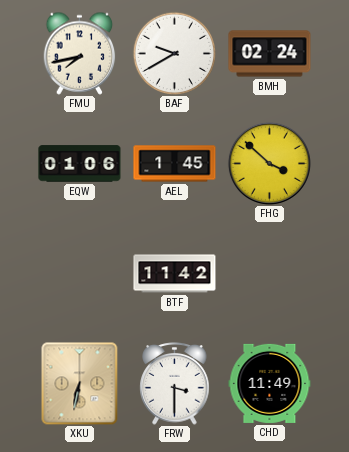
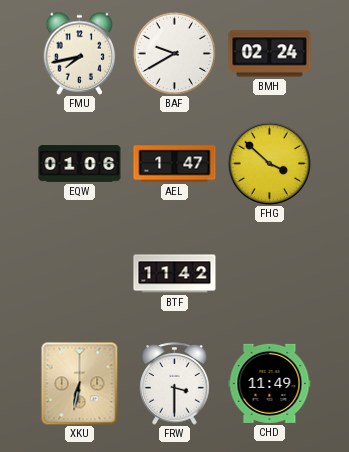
AEL: 1:45 -> 1:47
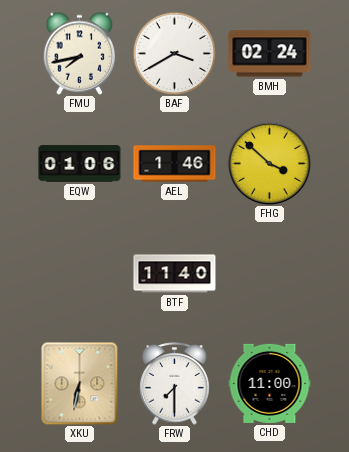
BAF: 9:40 -> 3:40
AEL: 1:47 -> 1:46
BTF: 11:42 -> 11:40
FRW: 3:30 -> 7:30
CHD: 11:49 -> 11:00
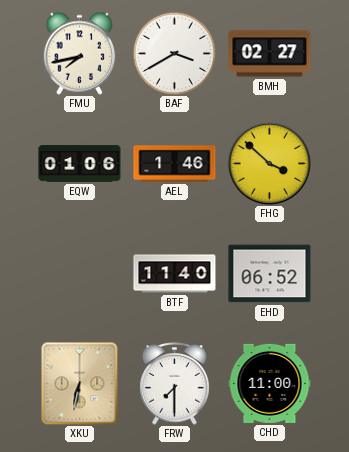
BMH: 02:24 -> 02:27
EHD: none -> 06:52
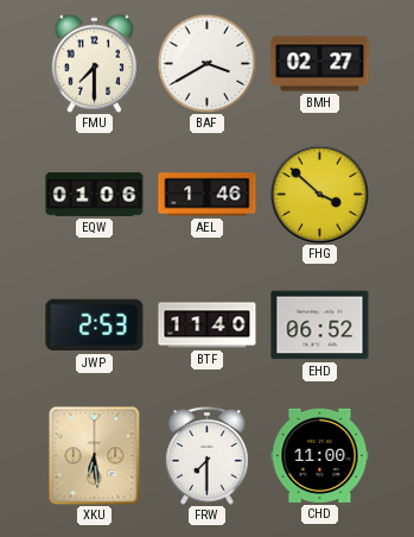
FMU: 7:43 -> 7:30
JWP: none -> 2:53
XKU: 6:32 -> 6:29
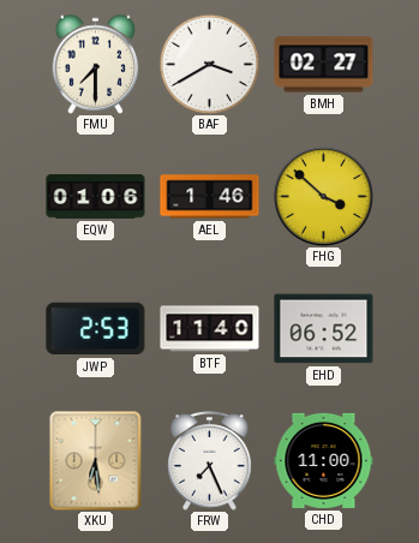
FRW: 7:30 -> 7:26
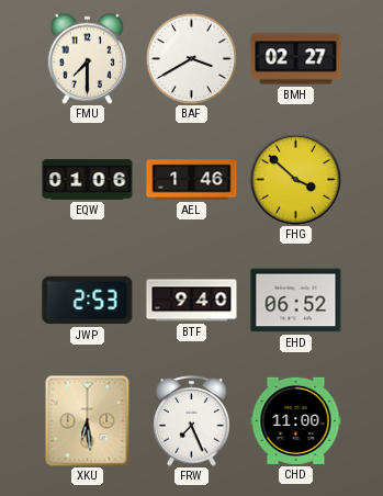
BTF: 11:40 -> 9:40
